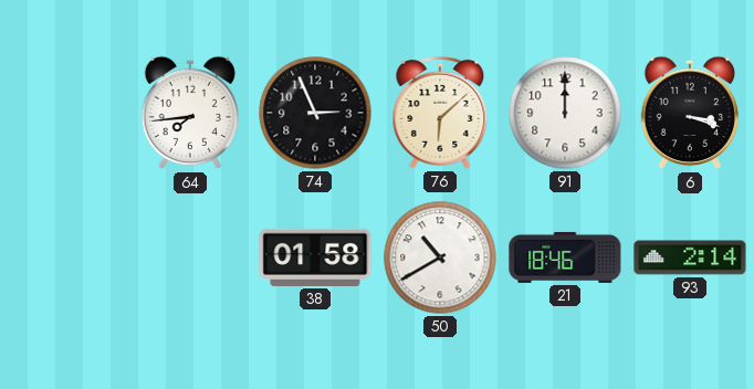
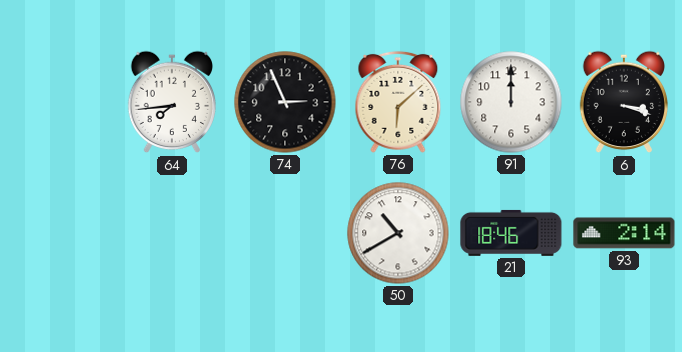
38: 01:58 -> none
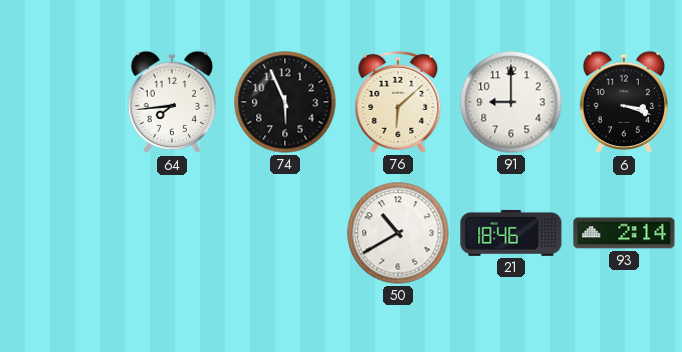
74: 2:56 -> 5:56
91: 12:00 -> 9:00
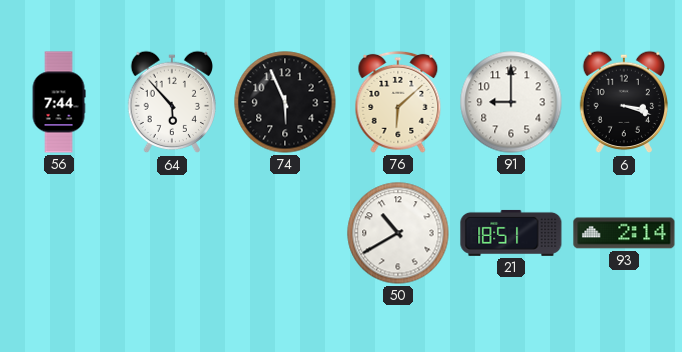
56: none -> 7:44
64: 7:44 -> 5:53
21: 18:46 -> 18:51
